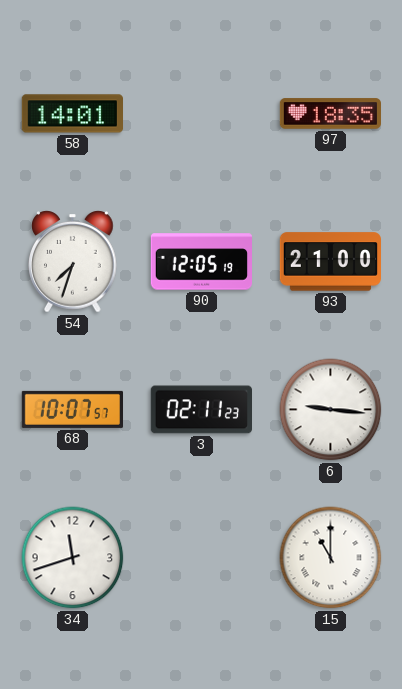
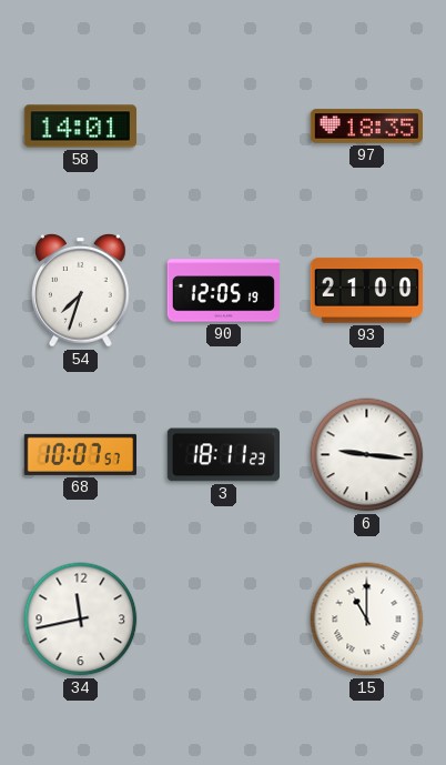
3: 02:11 -> 18:11
34: 11:42 -> 11:43
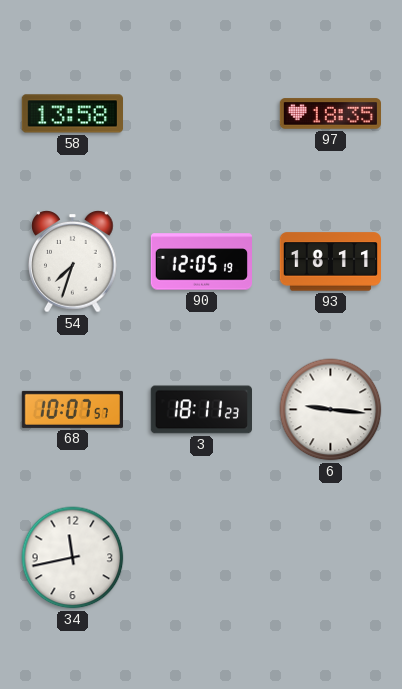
58: 14:01 -> 13:58
93: 21:00 -> 18:11
15: 11:00 -> none
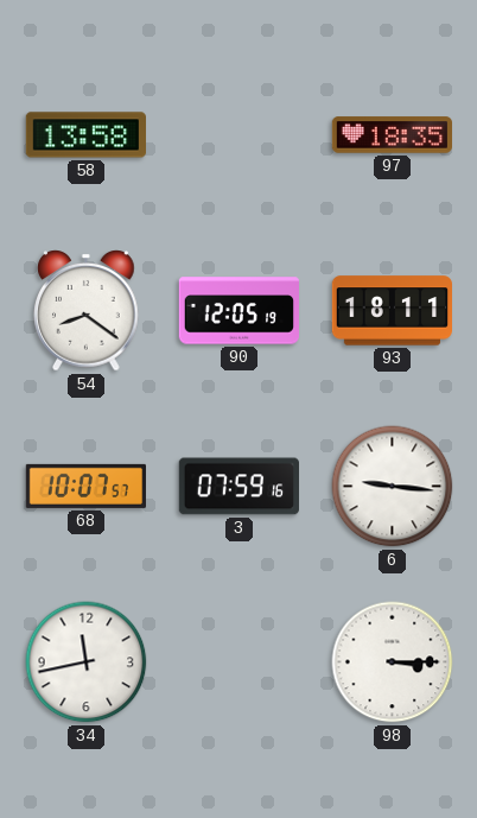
54: 7:33 -> 8:21
3: 18:11 -> 07:59
98: none -> 3:15
